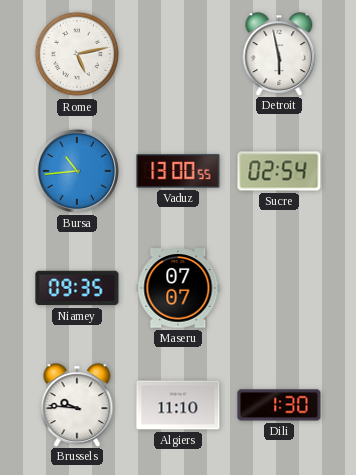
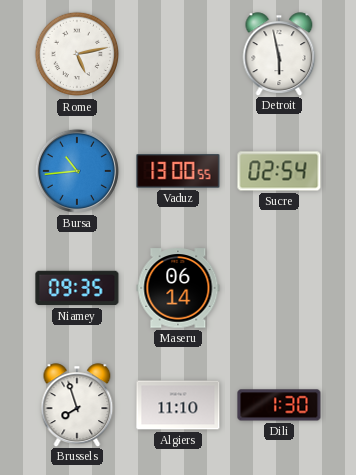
Maseru: 07:07 -> 06:14
Brussels: 9:46 -> 7:57
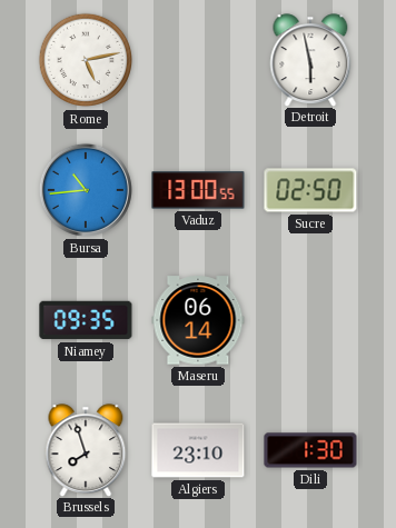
Sucre: 02:54 -> 02:50
Algiers: 11:10 -> 23:10
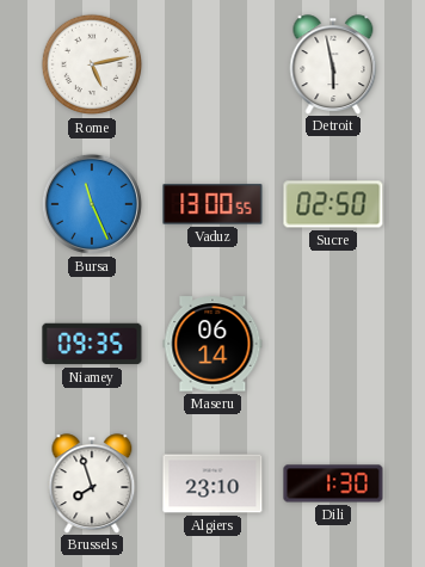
Bursa: 10:44 -> 11:26
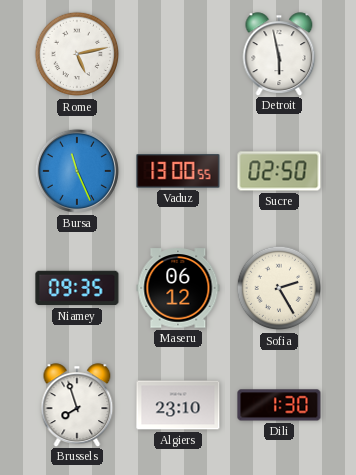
Maseru: 06:14 -> 06:12
Sofia: none -> 2:25
